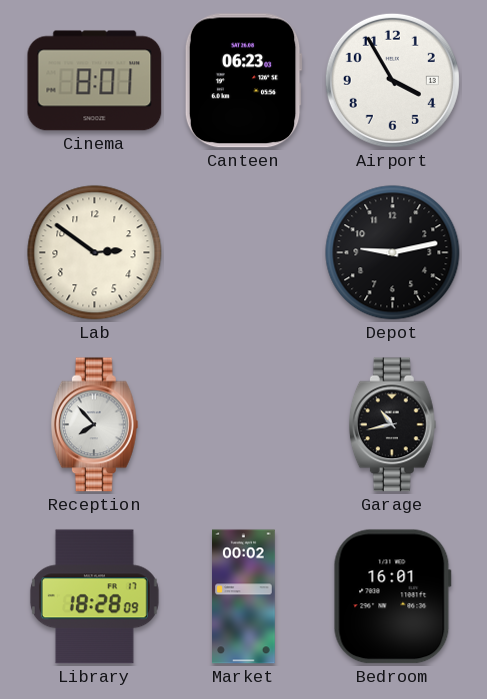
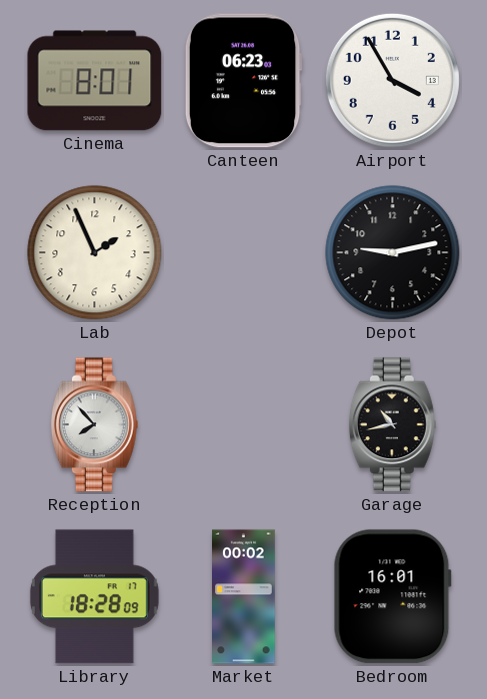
Lab: 2:51 -> 1:56
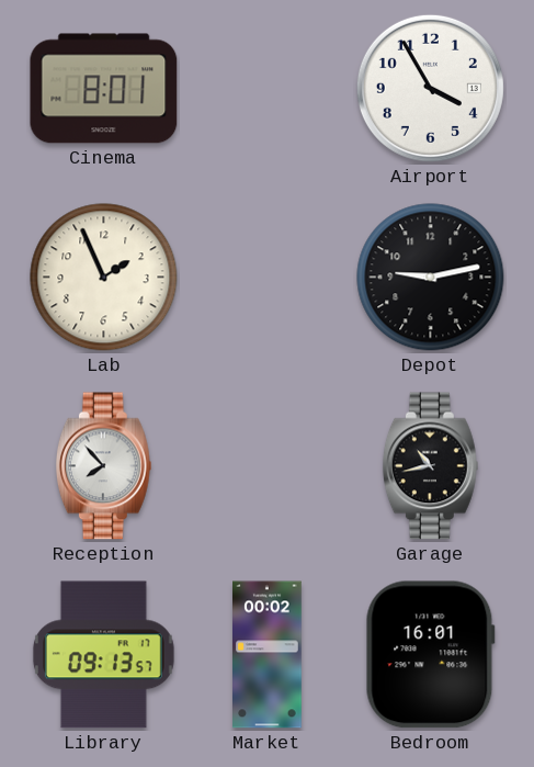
Canteen: 06:23 -> none
Library: 18:28 -> 09:13
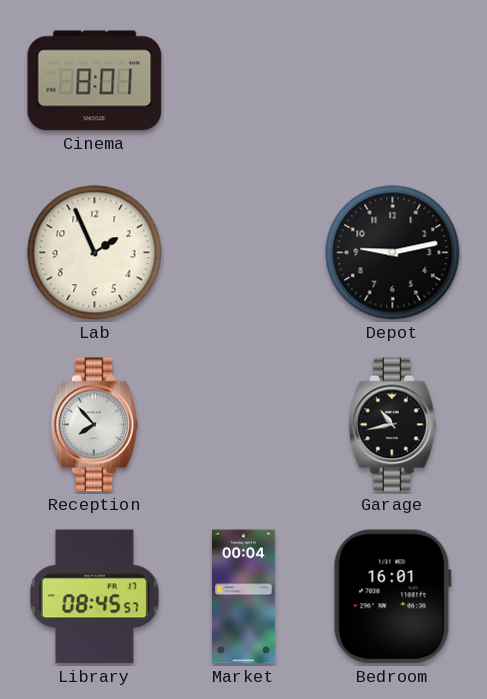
Airport: 3:55 -> none
Library: 09:13 -> 08:45
Market: 00:02 -> 00:04
